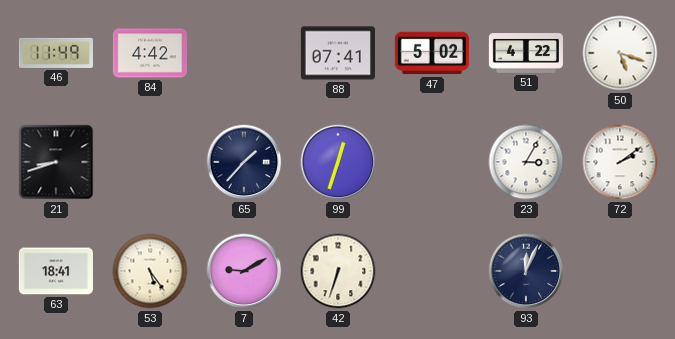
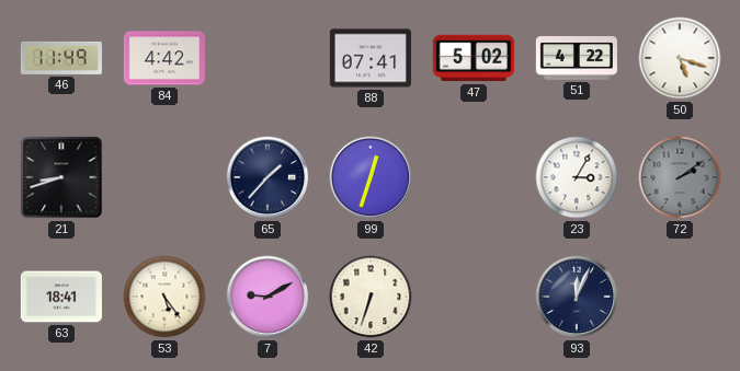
72 dial: white -> grey
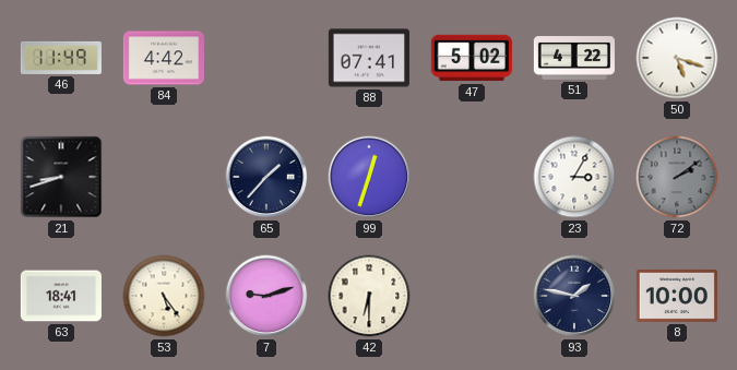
7: 9:10 -> 9:12
42: 6:33 -> 6:30
93: 12:04 -> 1:47
8: none -> 10:00
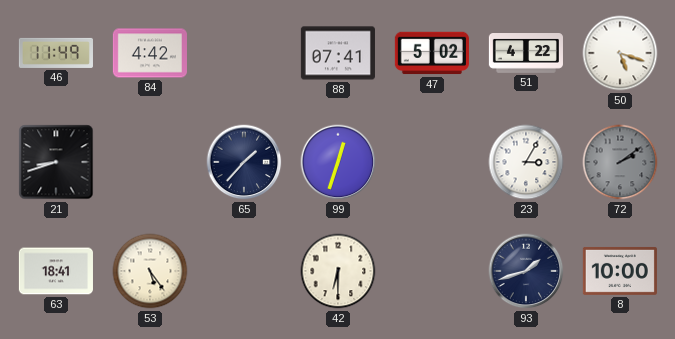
7: 9:12 -> none
93: 1:47 -> 1:42
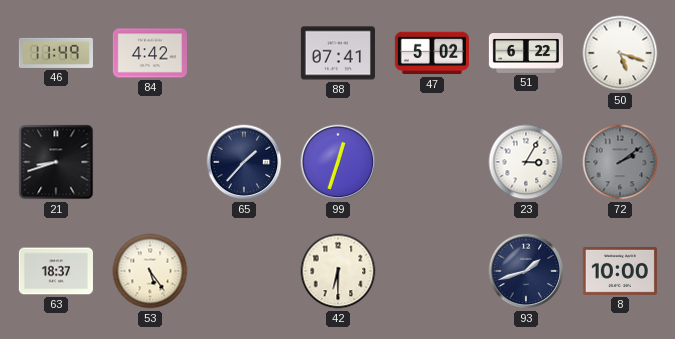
51: 4:22 -> 6:22
63: 18:41 -> 18:37
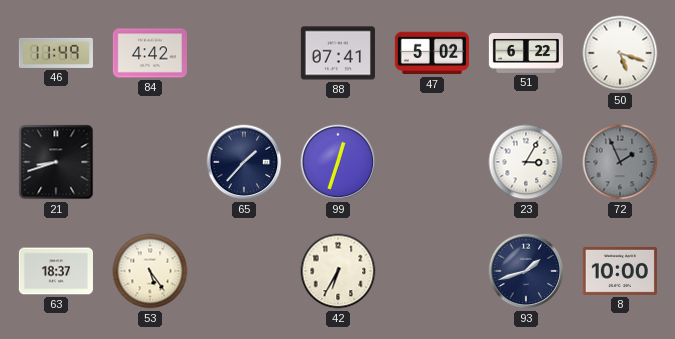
72: 2:09 -> 1:56
42: 6:30 -> 6:35
